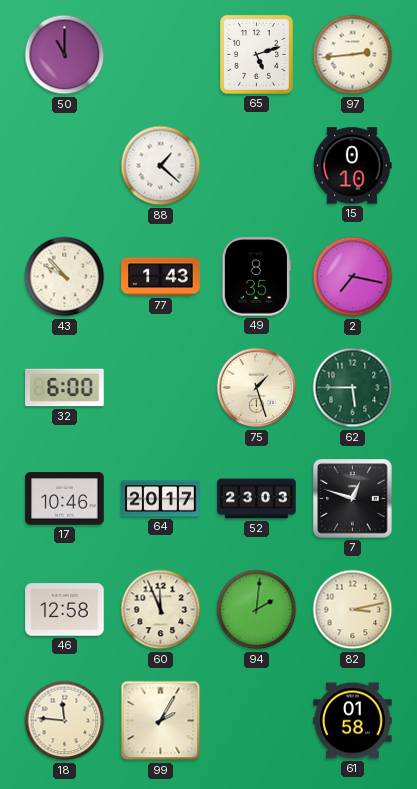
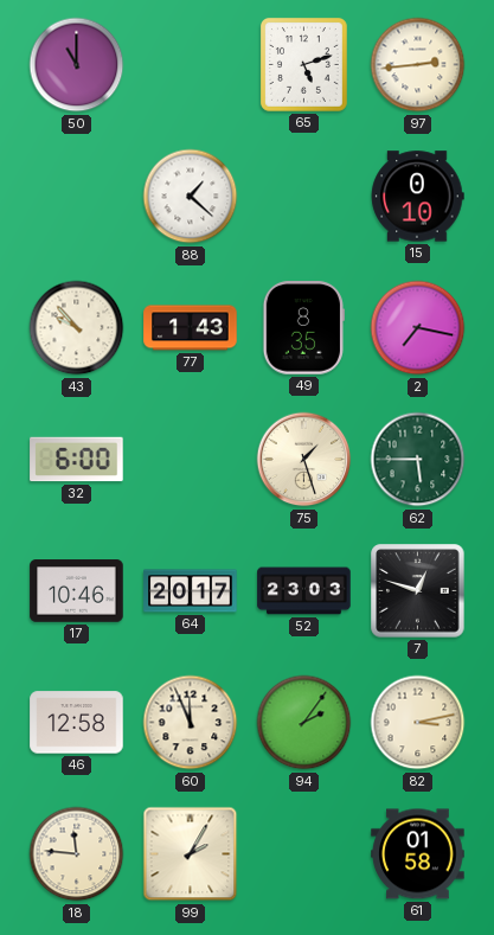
94: 2:01 -> 2:06
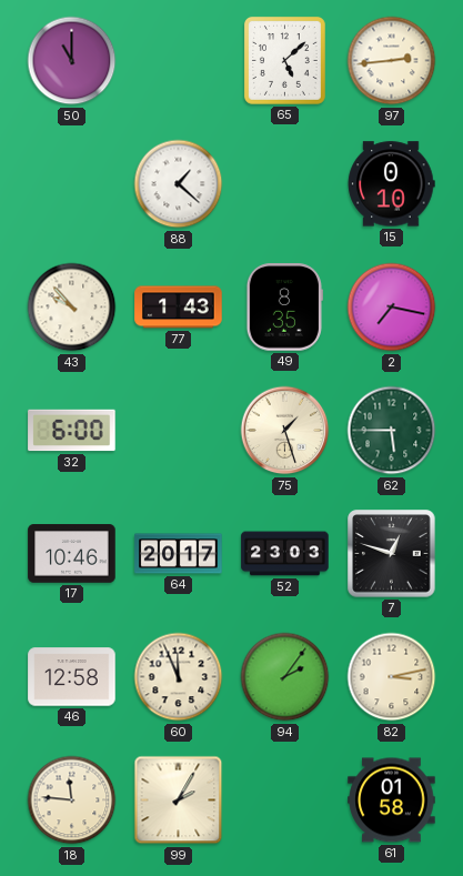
65: 5:12 -> 5:08
